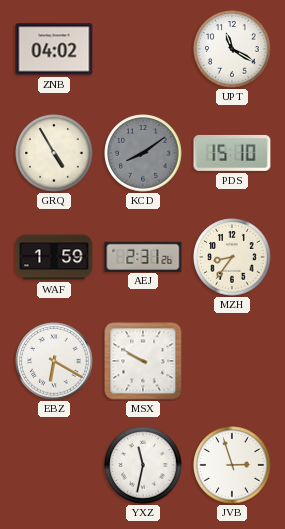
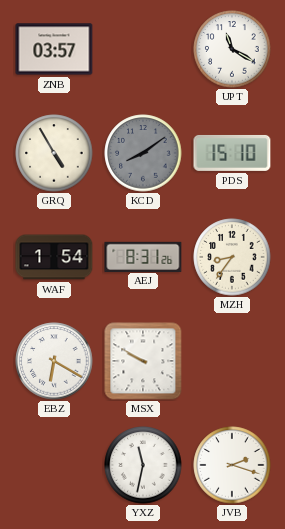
ZNB: 04:02 -> 03:57
WAF: 1:59 -> 1:54
AEJ: 2:31 -> 8:31
JVB: 2:57 -> 2:18
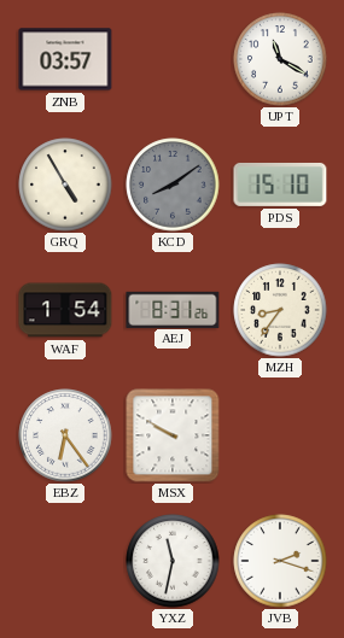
EBZ: 6:20 -> 6:24
